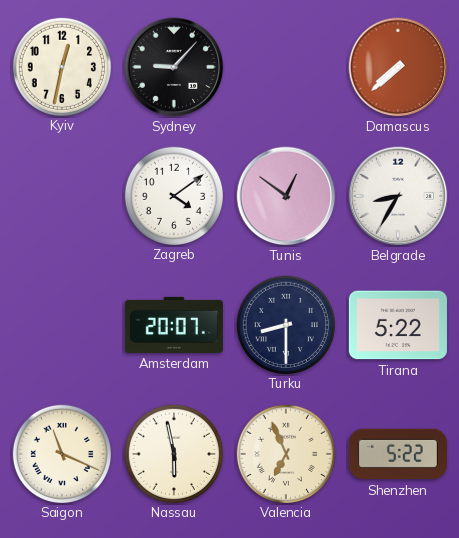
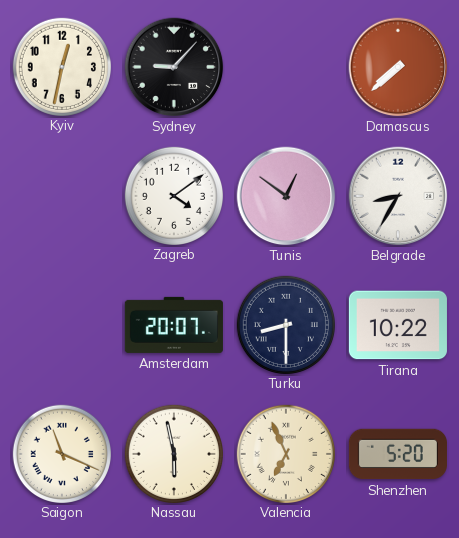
Tirana: 5:22 -> 10:22
Shenzhen: 5:22 -> 5:20
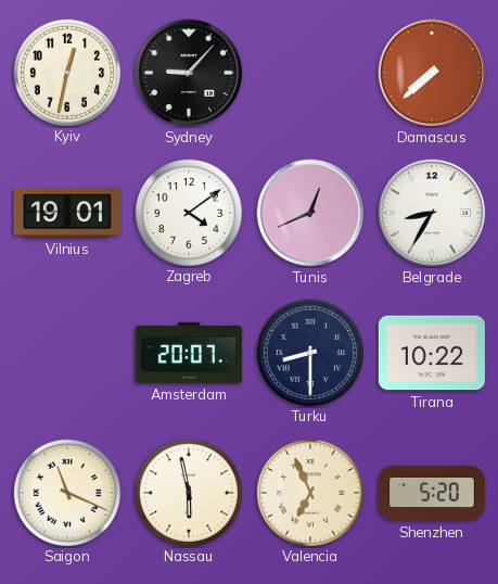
Vilnius: none -> 19:01
Tunis: 12:51 -> 12:41
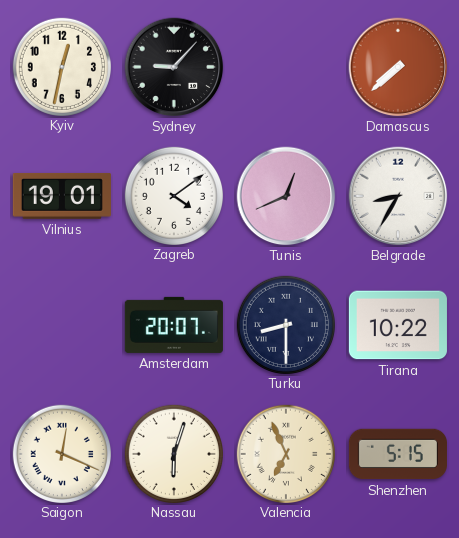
Saigon: 11:19 -> 12:19
Nassau: 5:58 -> 6:03
Shenzhen: 5:20 -> 5:15
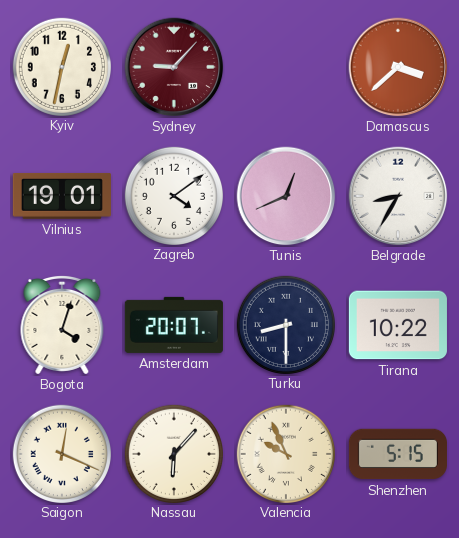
Sydney dial: black -> burgundy
Damascus: 7:38 -> 3:38
Bogota: none -> 4:03
Nassau: 6:03 -> 6:07
Valencia: 6:56 -> 9:56
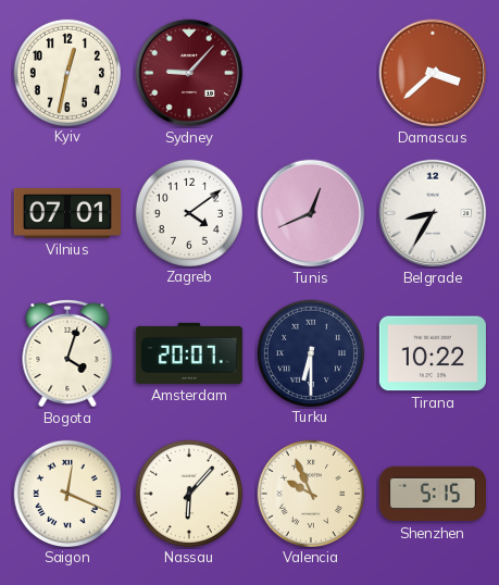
Vilnius: 19:01 -> 07:01
Turku: 8:30 -> 6:30
